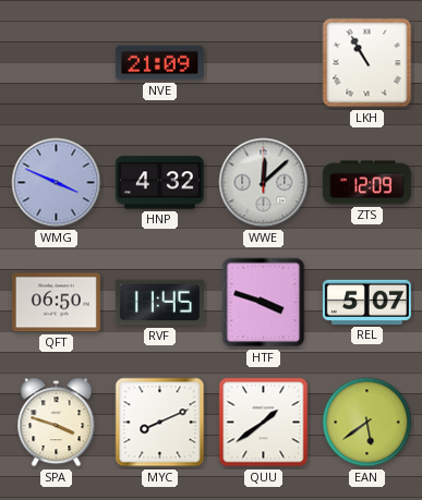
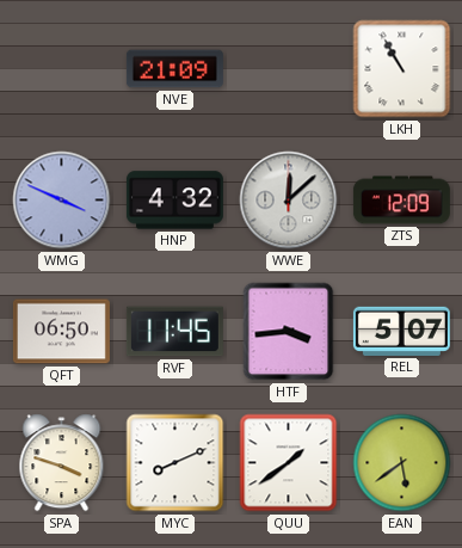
HTF: 3:48 -> 3:44
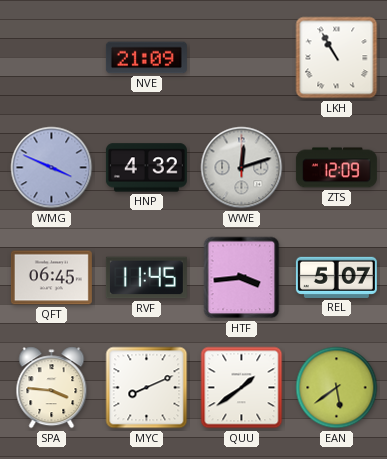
WWE: 12:08 -> 12:12
QFT: 06:50 -> 06:45
SPA: 3:48 -> 3:46
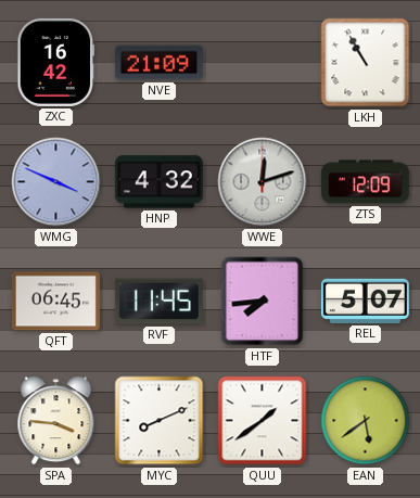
ZXC: none -> 16:42
HTF: 3:44 -> 7:44
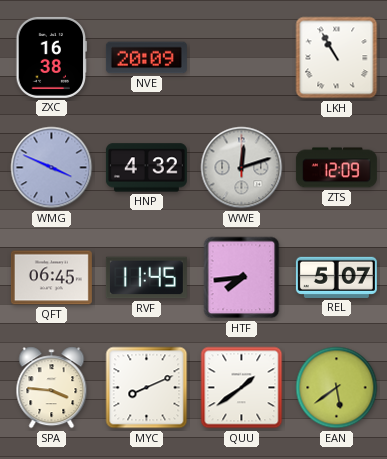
ZXC: 16:42 -> 16:38
NVE: 21:09 -> 20:09
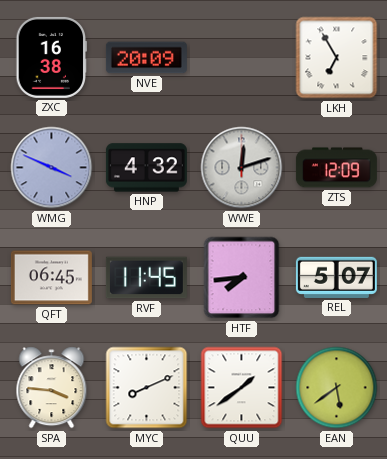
LKH: 10:55 -> 6:55
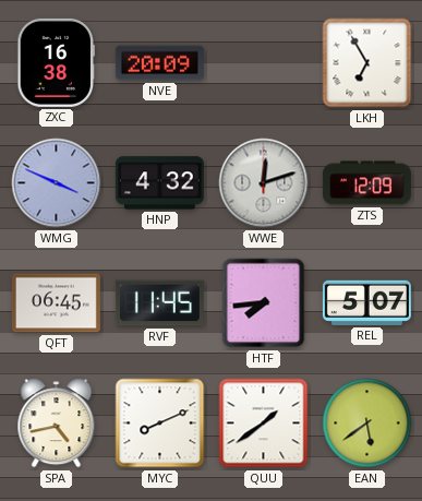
SPA: 3:46 -> 4:43
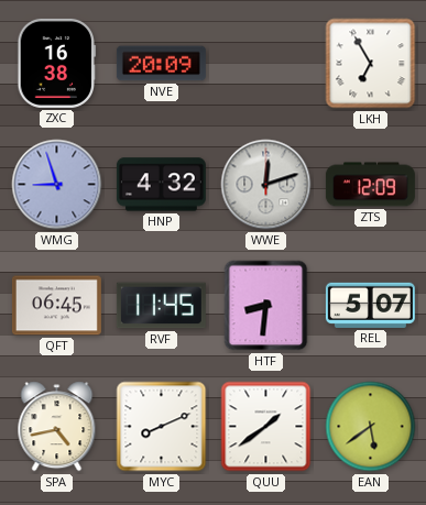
WMG: 3:49 -> 8:57
HTF: 7:44 -> 8:31
